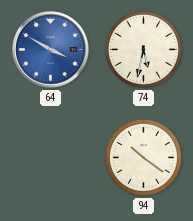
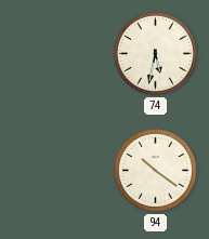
64: 3:50 -> none
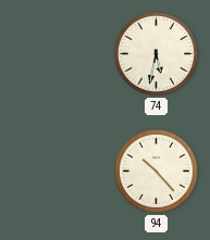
94: 10:21 -> 10:23
